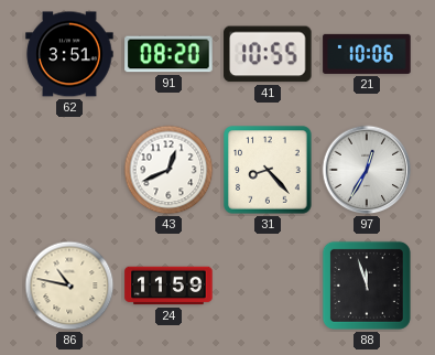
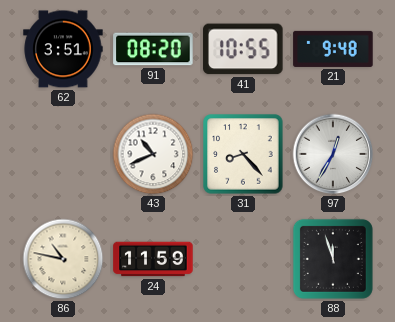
21: 10:06 -> 9:48
43: 12:41 -> 10:41
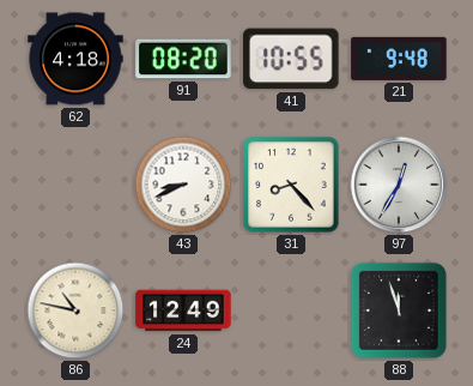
62: 3:51 -> 4:18
43: 10:41 -> 8:41
24: 11:59 -> 12:49
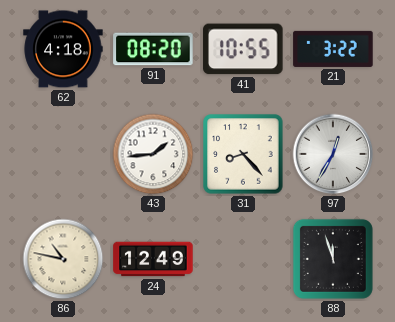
21: 9:48 -> 3:22
43: 8:41 -> 1:44
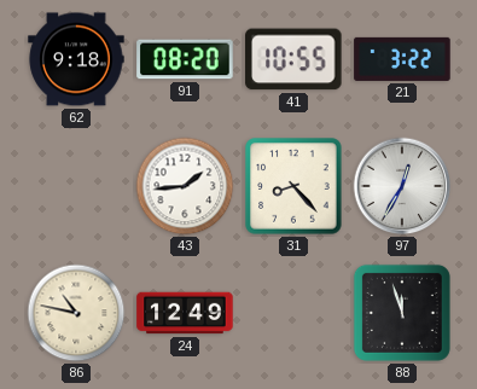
62: 4:18 -> 9:18
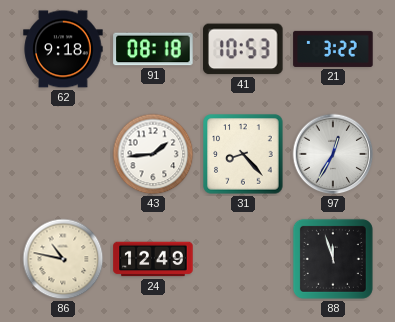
91: 08:20 -> 08:18
41: 10:55 -> 10:53
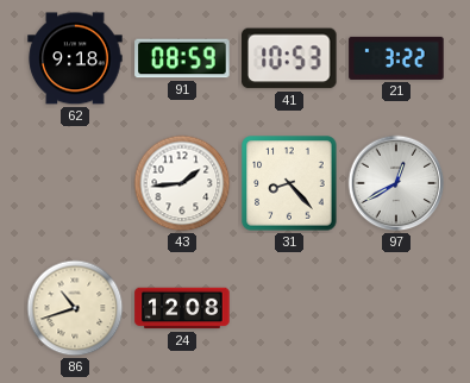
91: 08:18 -> 08:59
97: 12:35 -> 12:40
86: 10:47 -> 10:42
24: 12:49 -> 12:08
88: 11:57 -> none
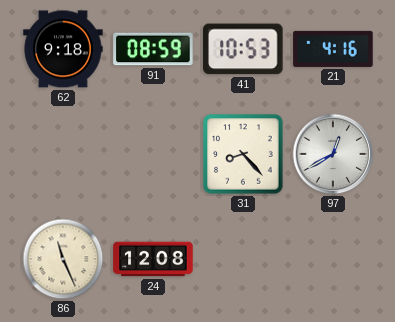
21: 3:22 -> 4:16
43: 1:44 -> none
86: 10:42 -> 11:26
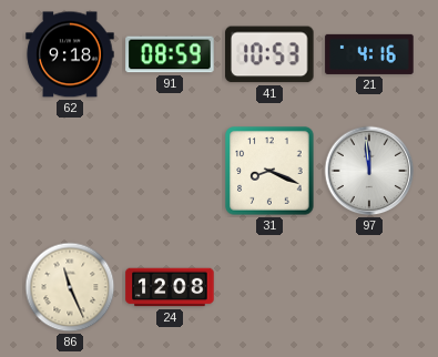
31: 8:23 -> 8:19
97: 12:40 -> 11:59
